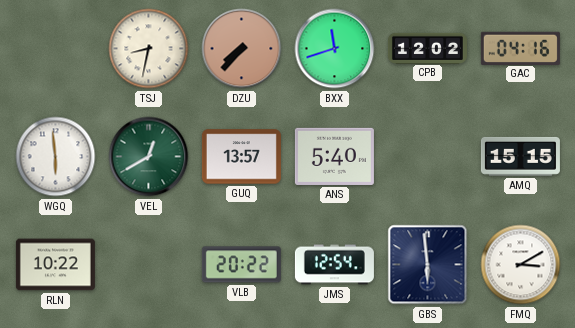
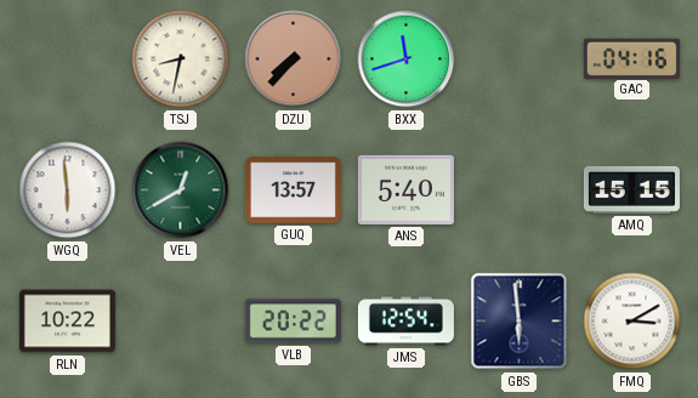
CPB: 12:02 -> none
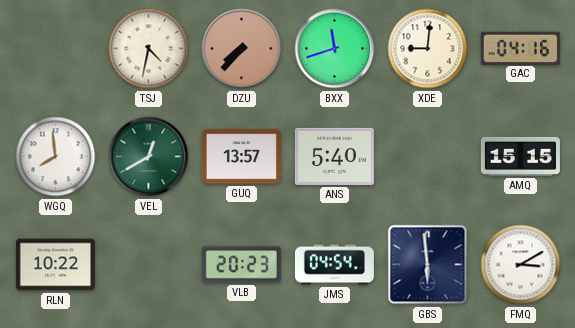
TSJ: 8:32 -> 4:32
XDE: none -> 9:01
WGQ: 5:59 -> 7:59
VLB: 20:22 -> 20:23
JMS: 12:54 -> 04:54
